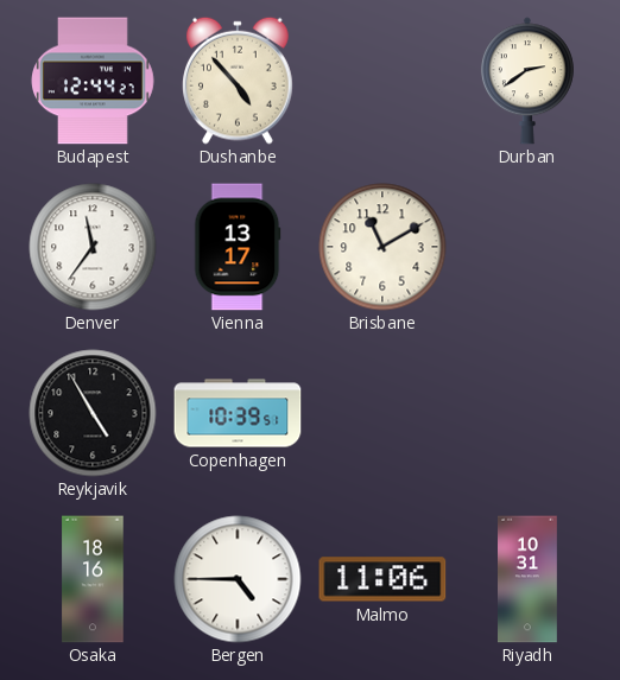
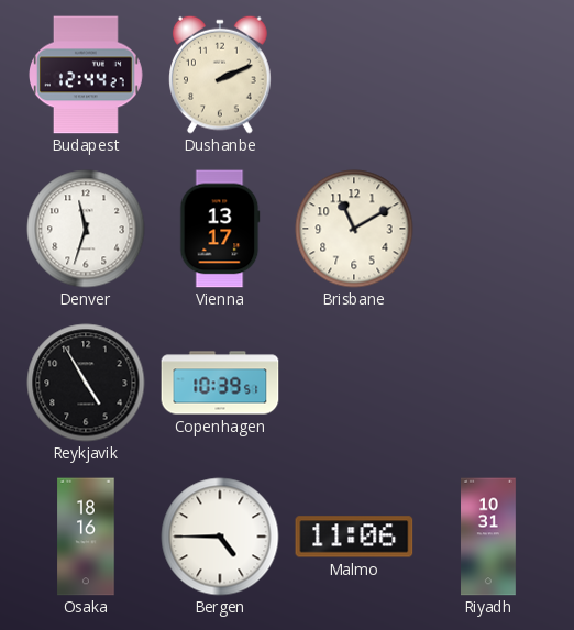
Dushanbe: 4:53 -> 2:11
Durban: 2:39 -> none
Denver: 11:36 -> 11:33
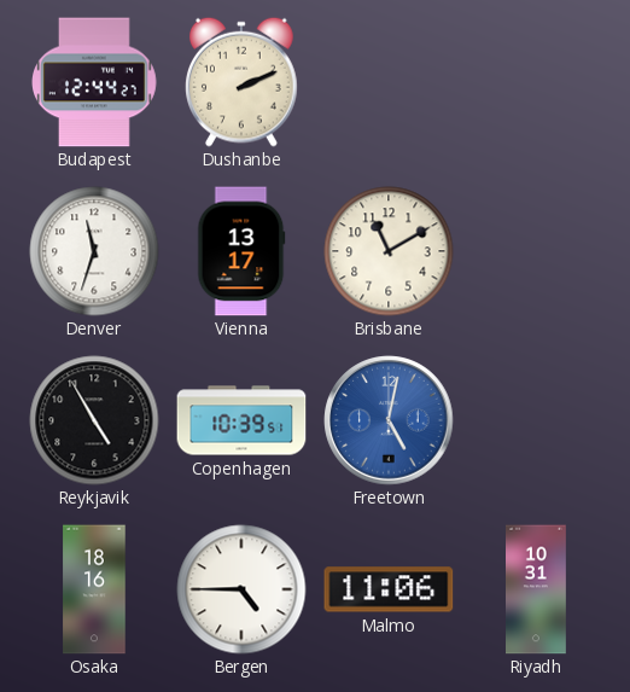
Freetown: none -> 5:02
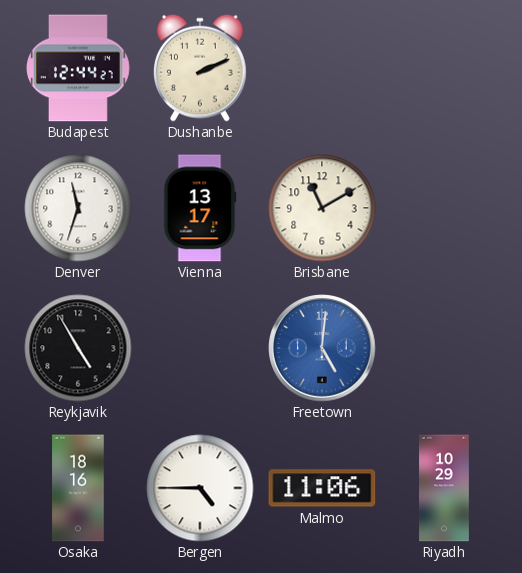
Copenhagen: 10:39 -> none
Freetown: 5:02 -> 5:01
Riyadh: 10:31 -> 10:29
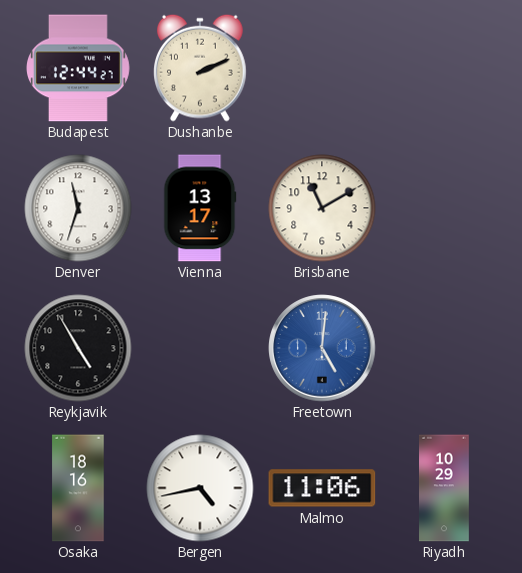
Bergen: 4:45 -> 4:43
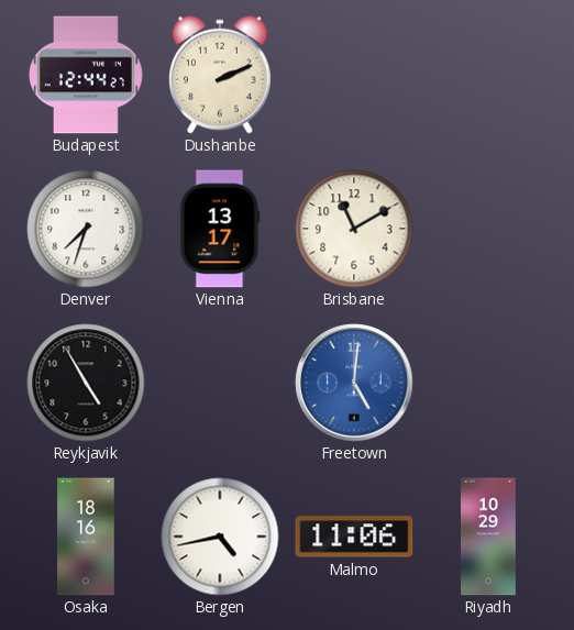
Denver: 11:33 -> 7:33
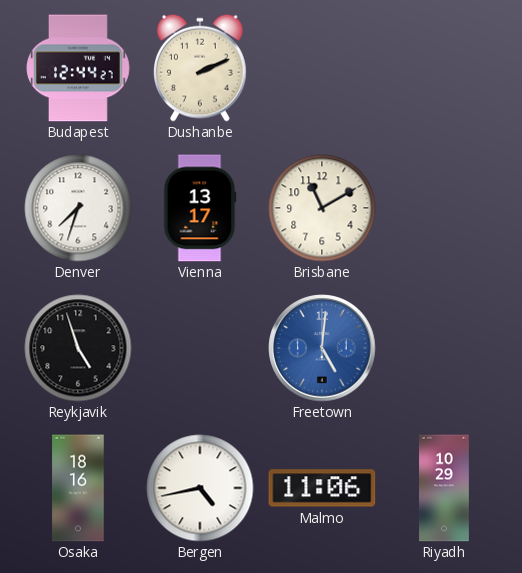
Reykjavik: 4:55 -> 4:57
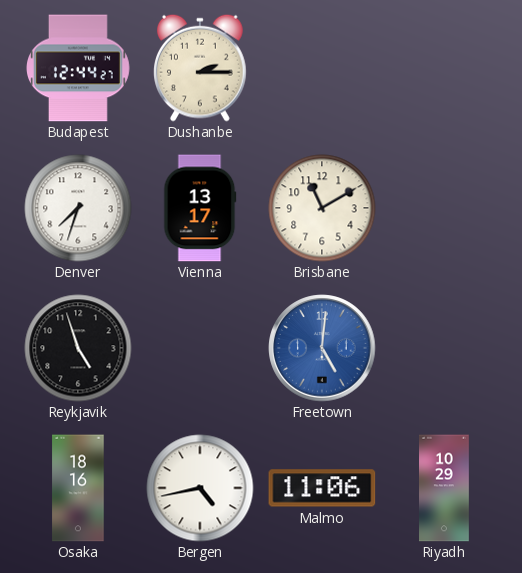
Dushanbe: 2:11 -> 2:15
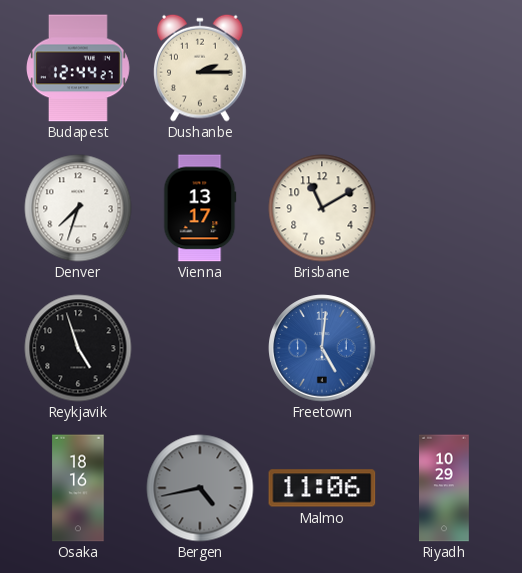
Bergen dial: white -> grey
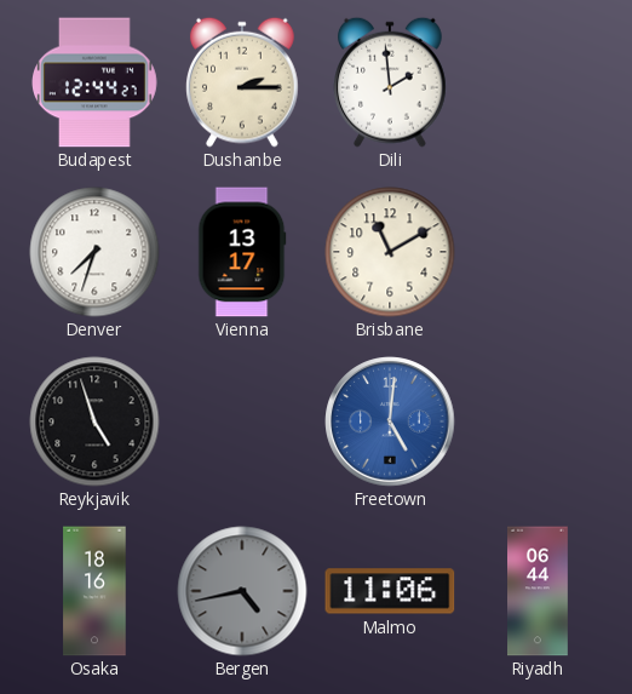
Dili: none -> 1:59
Riyadh: 10:29 -> 06:44
